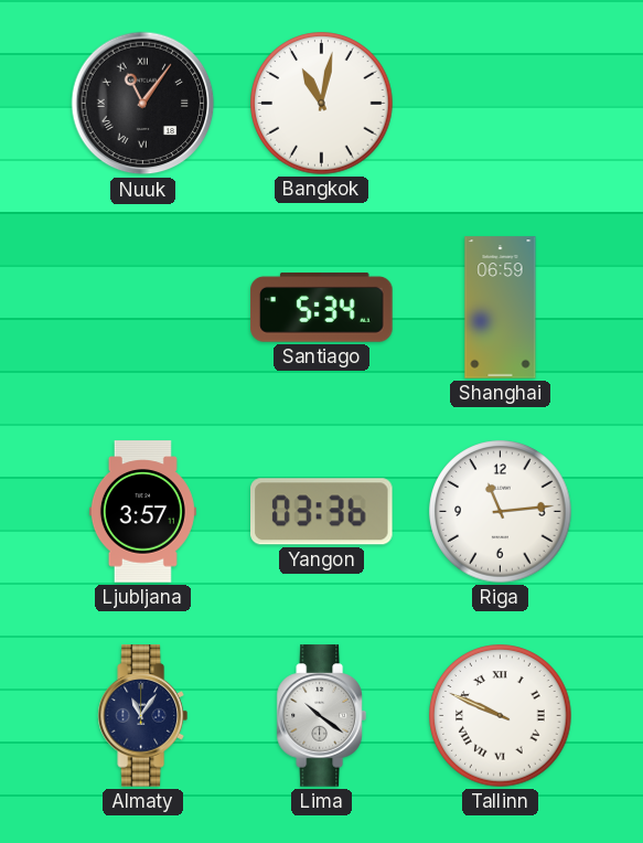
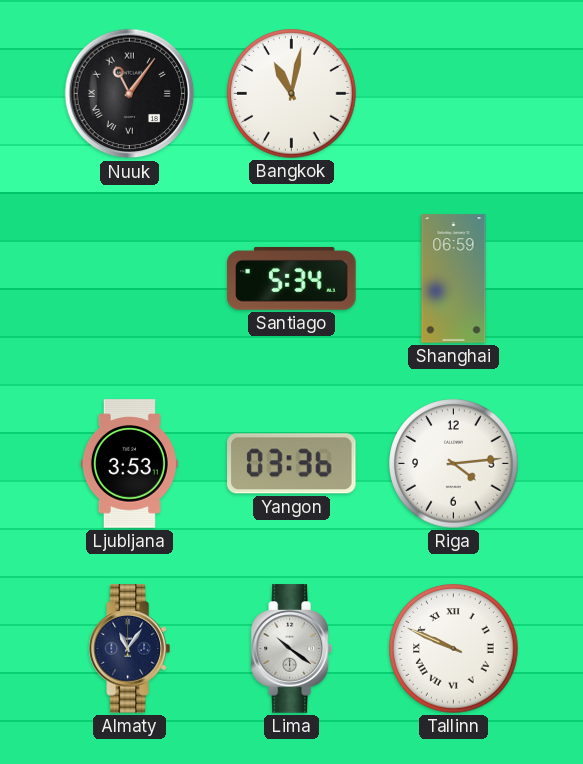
Ljubljana: 3:57 -> 3:53
Riga: 11:14 -> 4:14
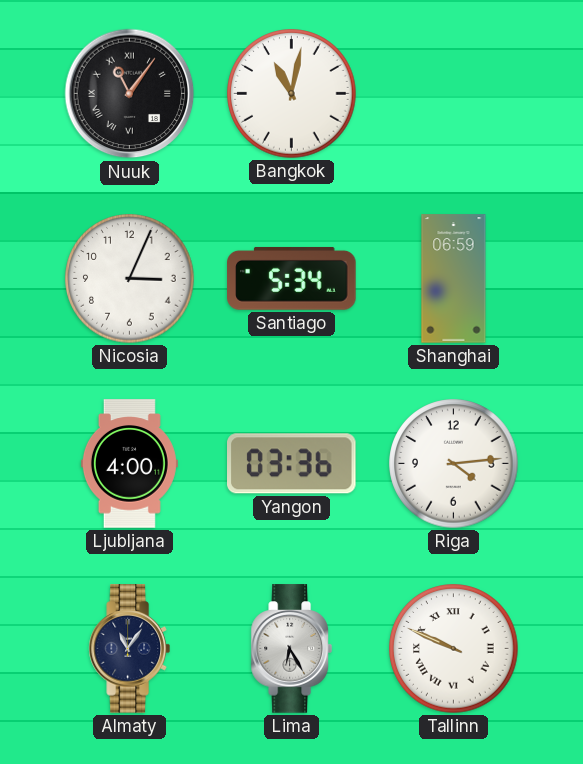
Nicosia: none -> 3:04
Ljubljana: 3:53 -> 4:00
Lima: 10:21 -> 6:25
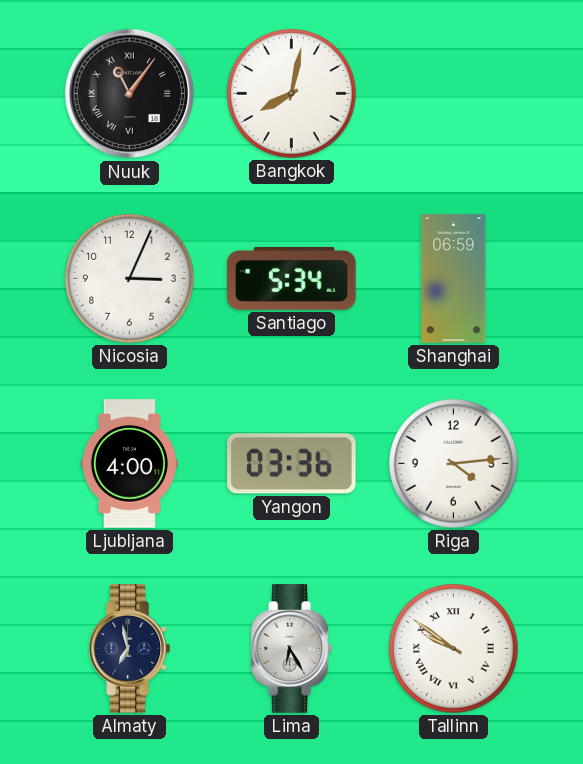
Bangkok: 11:02 -> 8:02
Almaty: 11:06 -> 6:58
Tallinn: 9:49 -> 9:51
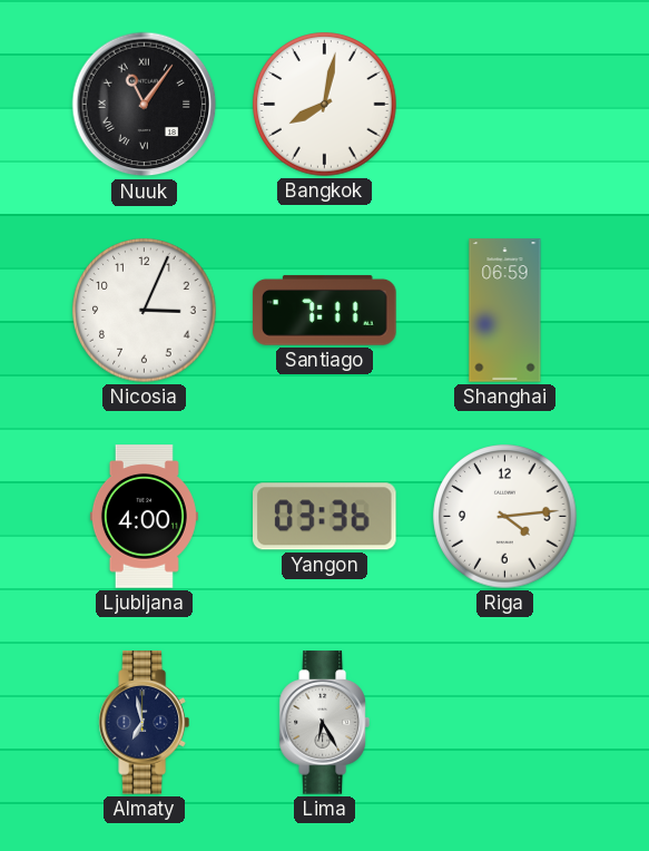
Santiago: 5:34 -> 7:11
Tallinn: 9:51 -> none
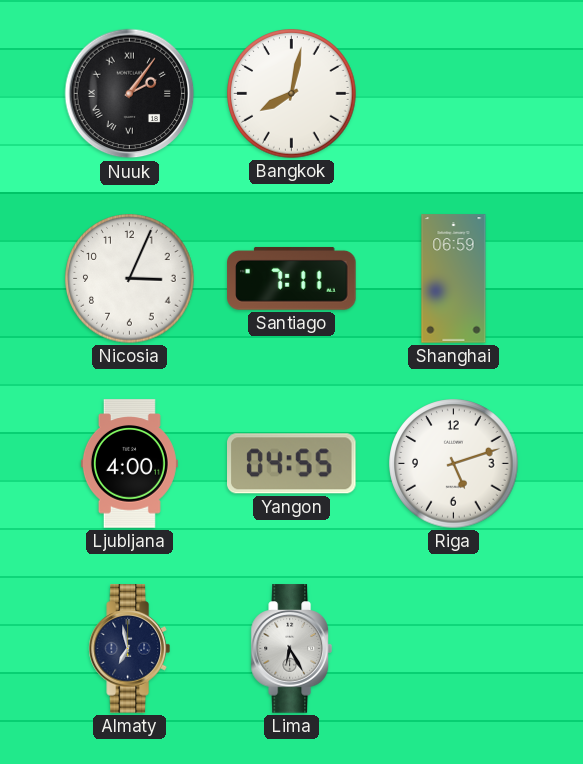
Nuuk: 11:06 -> 2:06
Yangon: 03:36 -> 04:55
Riga: 4:14 -> 5:12
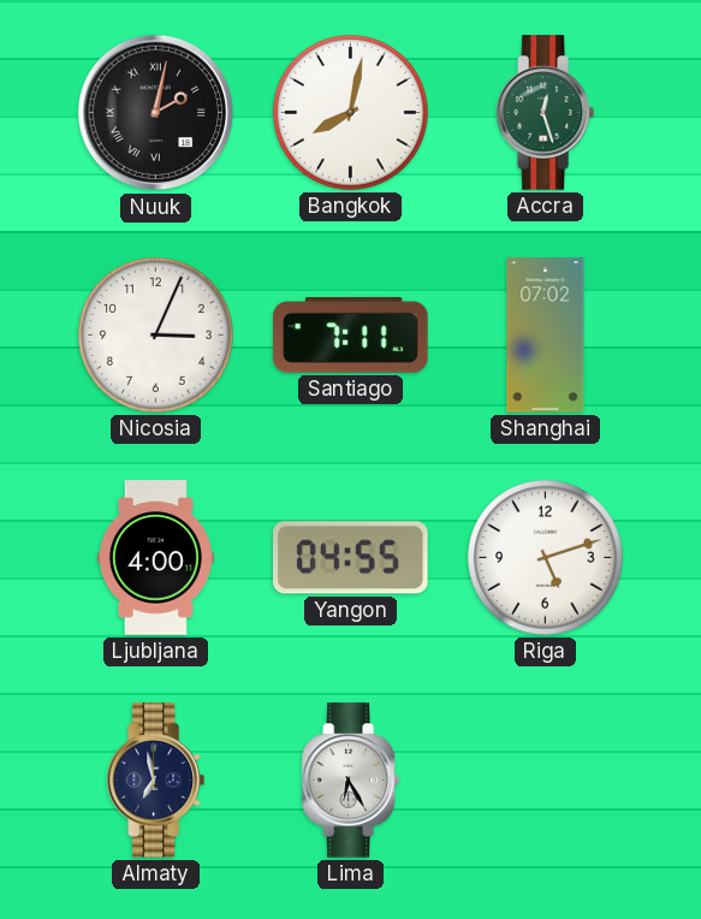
Nuuk: 2:06 -> 2:02
Accra: none -> 12:27
Shanghai: 06:59 -> 07:02
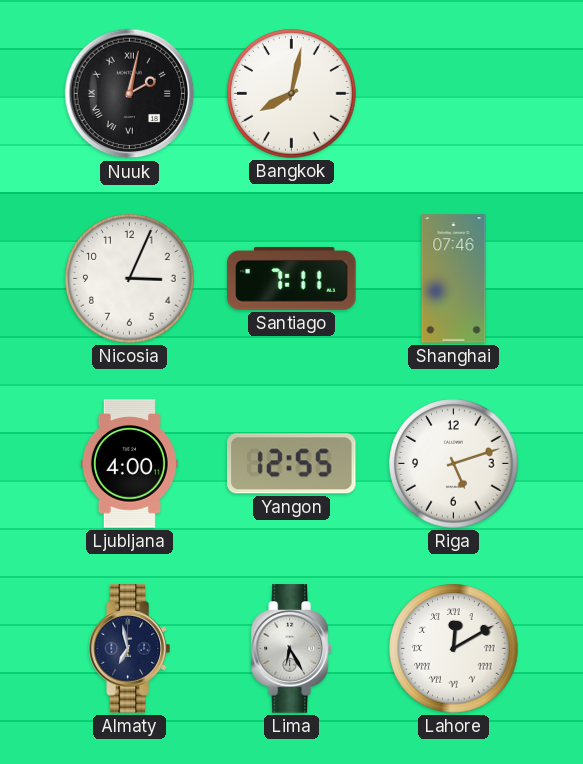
Accra: 12:27 -> none
Shanghai: 07:02 -> 07:46
Yangon: 04:55 -> 12:55
Lahore: none -> 12:10
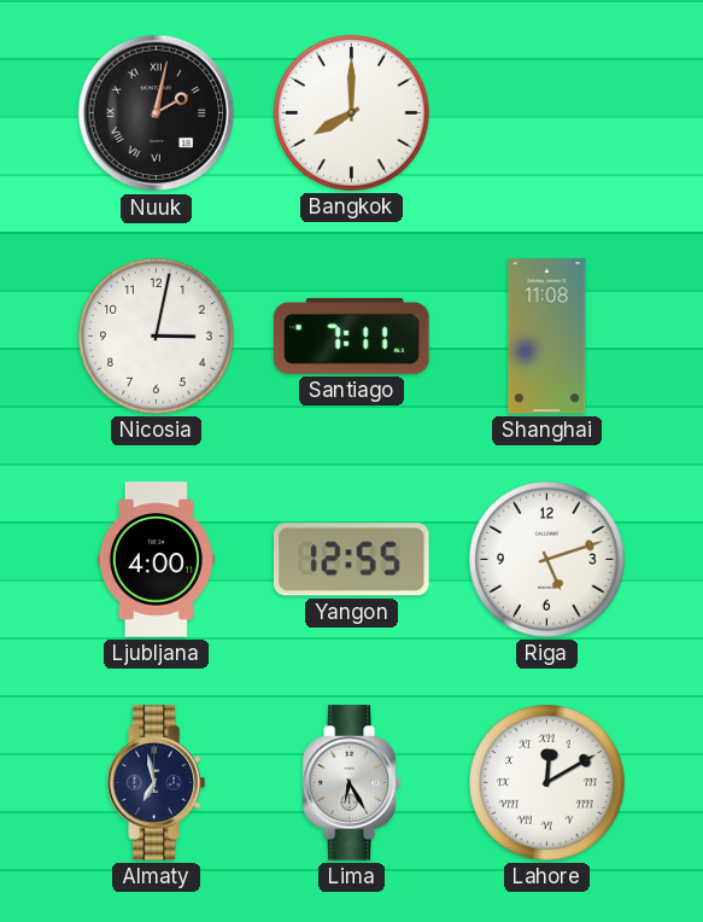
Bangkok: 8:02 -> 8:00
Nicosia: 3:04 -> 3:02
Shanghai: 07:46 -> 11:08
